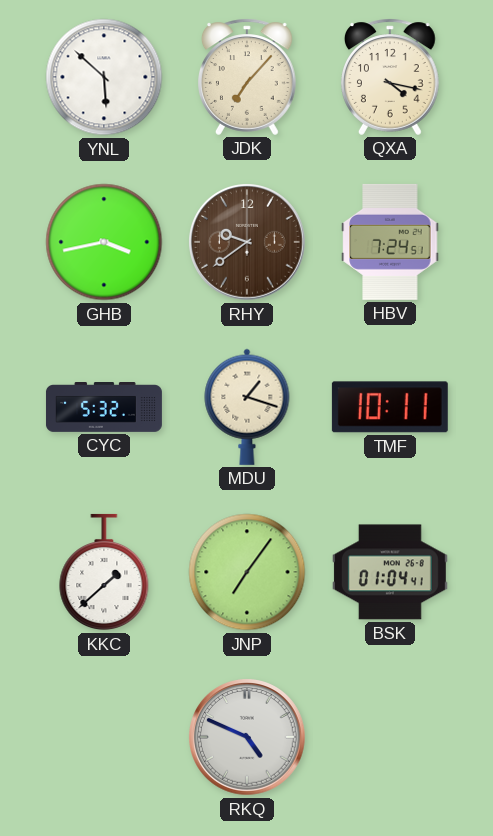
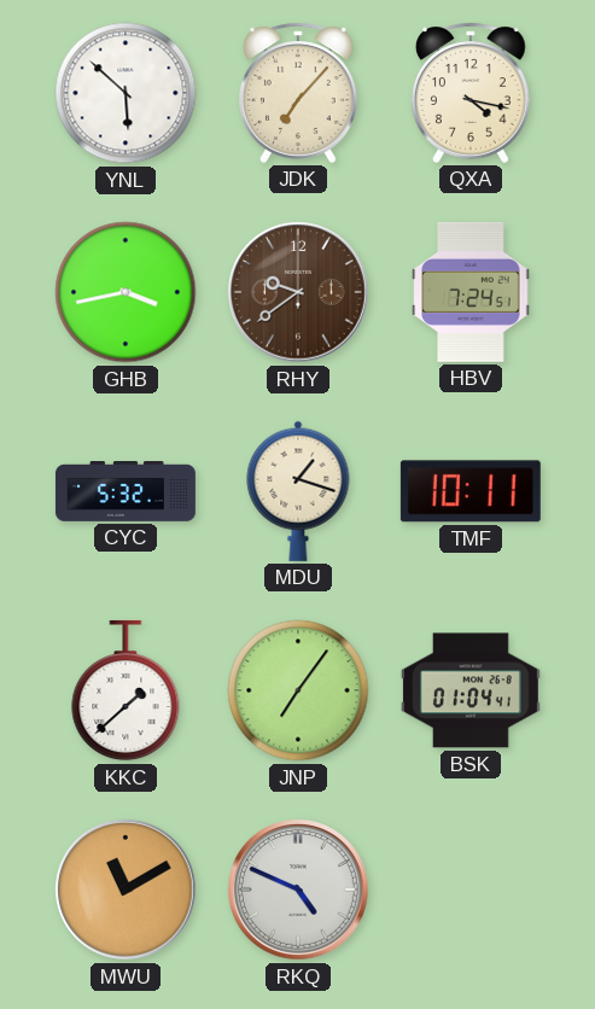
MWU: none -> 11:10
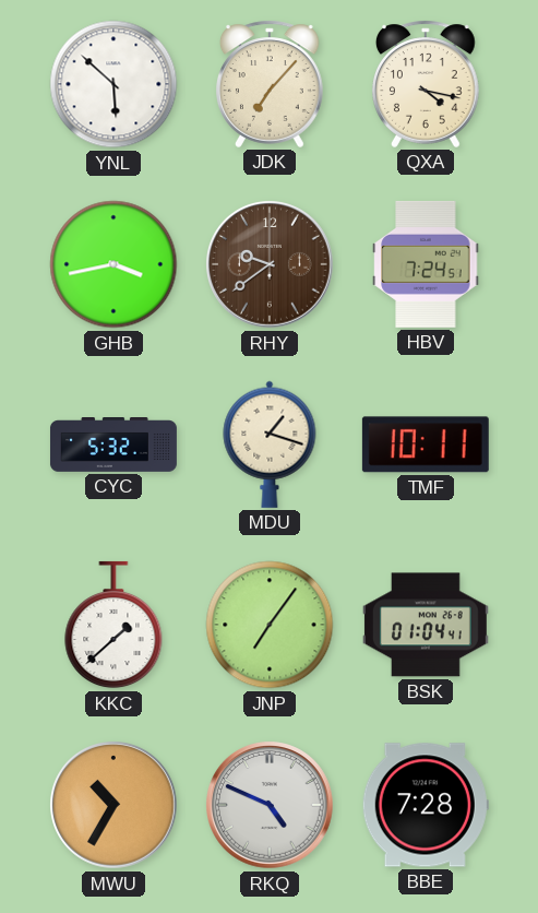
MWU: 11:10 -> 10:35
BBE: none -> 7:28
